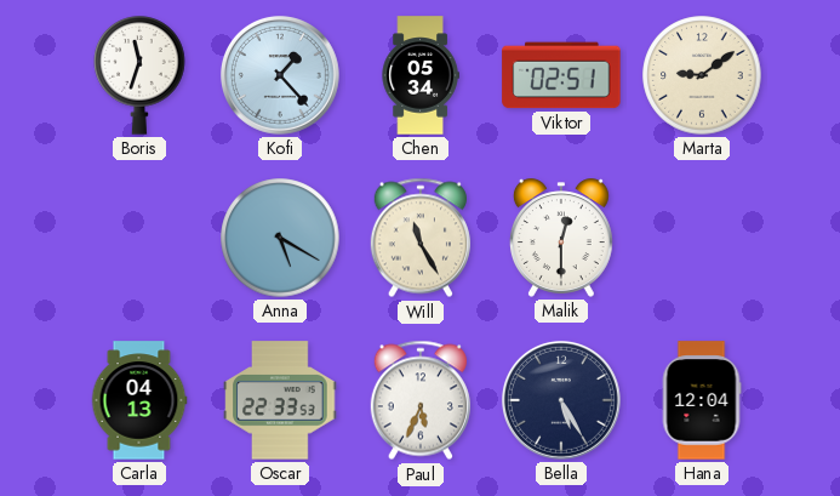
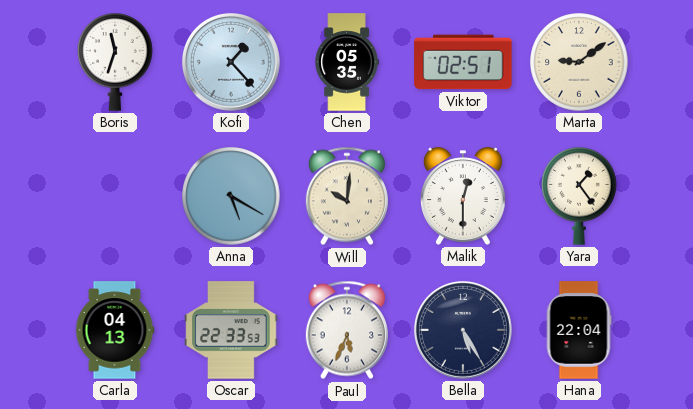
Chen: 05:34 -> 05:35
Will: 11:25 -> 10:01
Yara: none -> 1:24
Hana: 12:04 -> 22:04
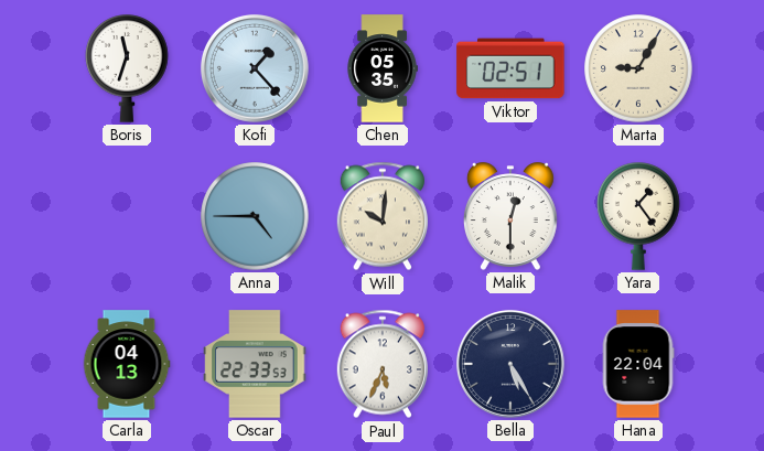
Marta: 9:09 -> 9:05
Anna: 5:20 -> 4:45
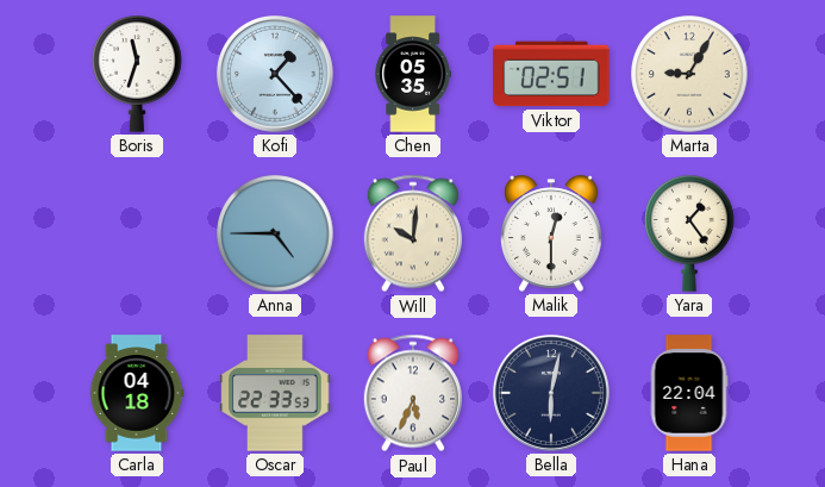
Carla: 04:13 -> 04:18
Bella: 5:25 -> 6:02
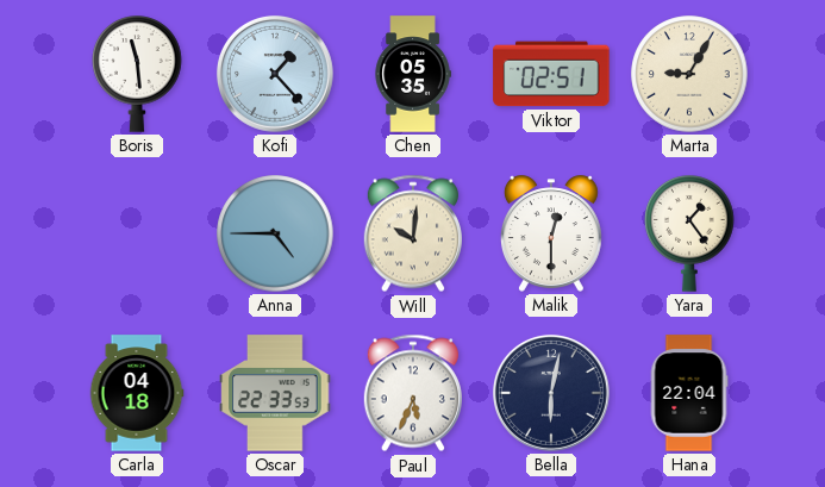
Boris: 11:33 -> 11:29
